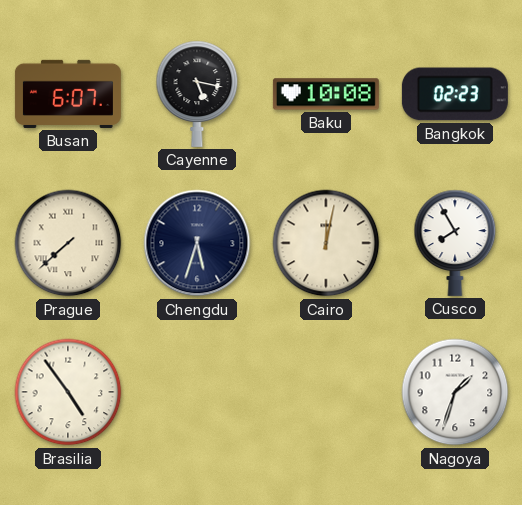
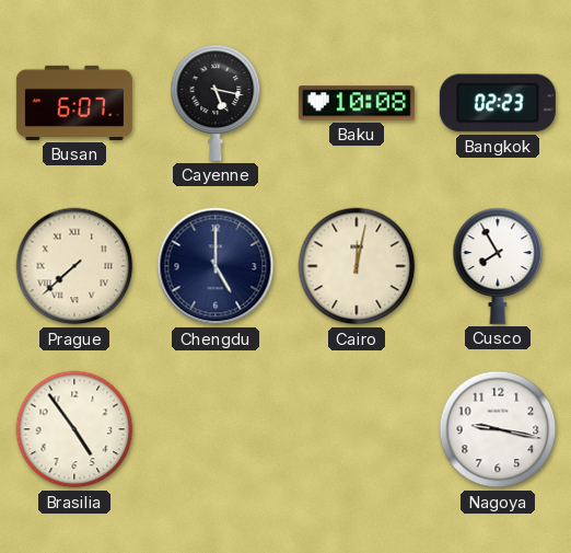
Chengdu: 5:33 -> 5:00
Nagoya: 1:33 -> 9:17
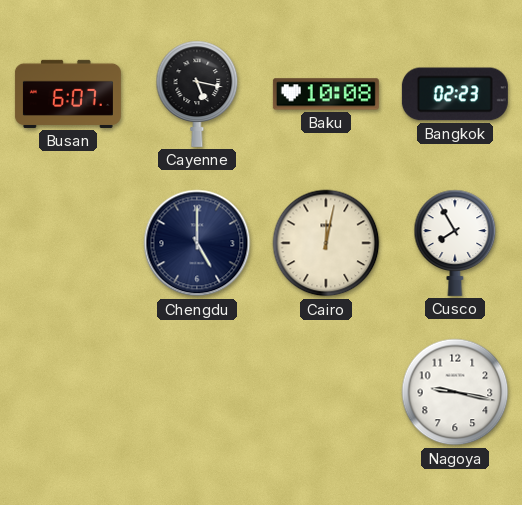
Prague: 7:38 -> none
Brasilia: 4:54 -> none
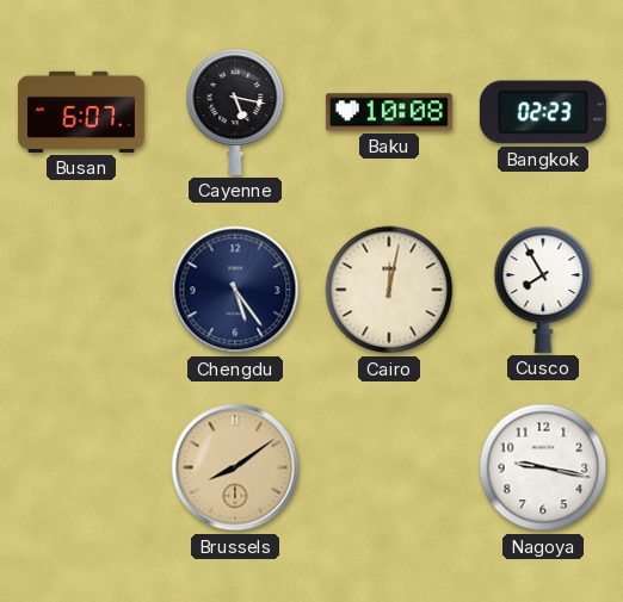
Chengdu: 5:00 -> 5:24
Brussels: none -> 8:09
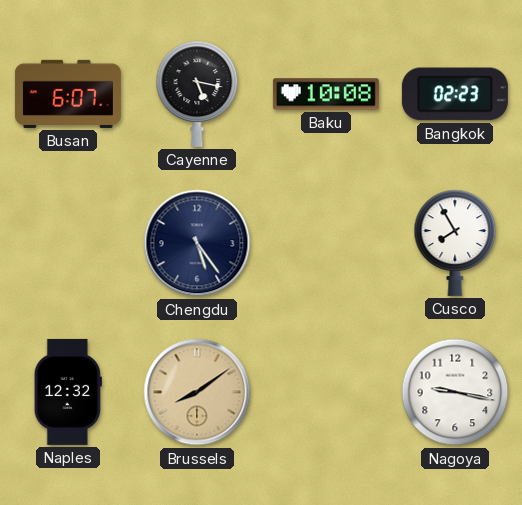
Cairo: 12:02 -> none
Naples: none -> 12:32
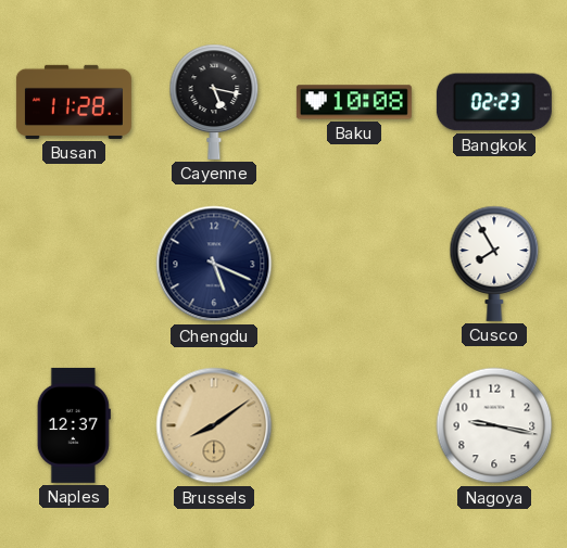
Busan: 6:07 -> 11:28
Chengdu: 5:24 -> 5:19
Naples: 12:32 -> 12:37
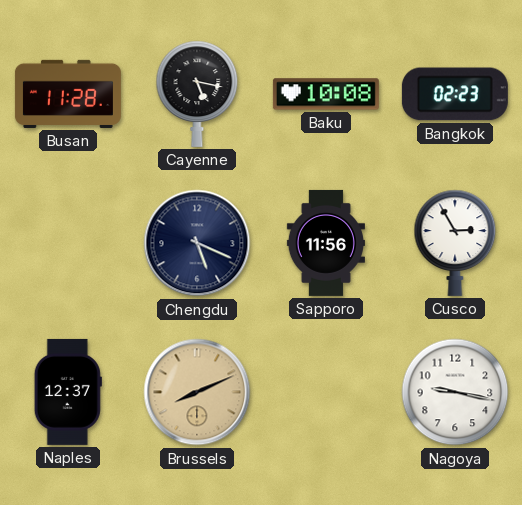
Sapporo: none -> 11:56
Cusco: 7:55 -> 2:55
Brussels: 8:09 -> 8:11
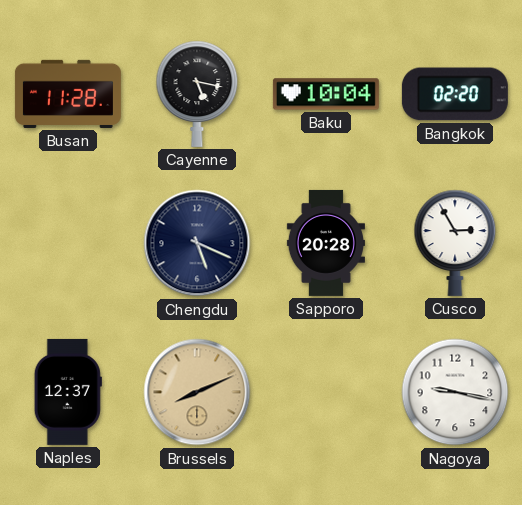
Baku: 10:08 -> 10:04
Bangkok: 02:23 -> 02:20
Sapporo: 11:56 -> 20:28
